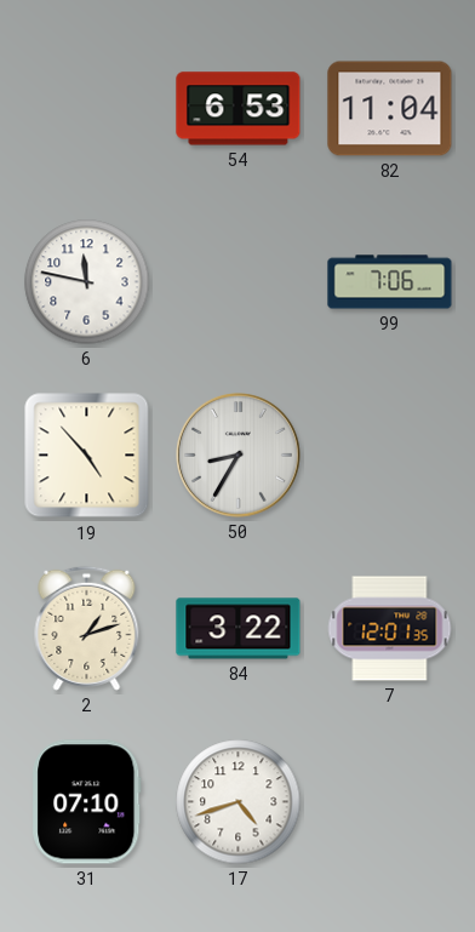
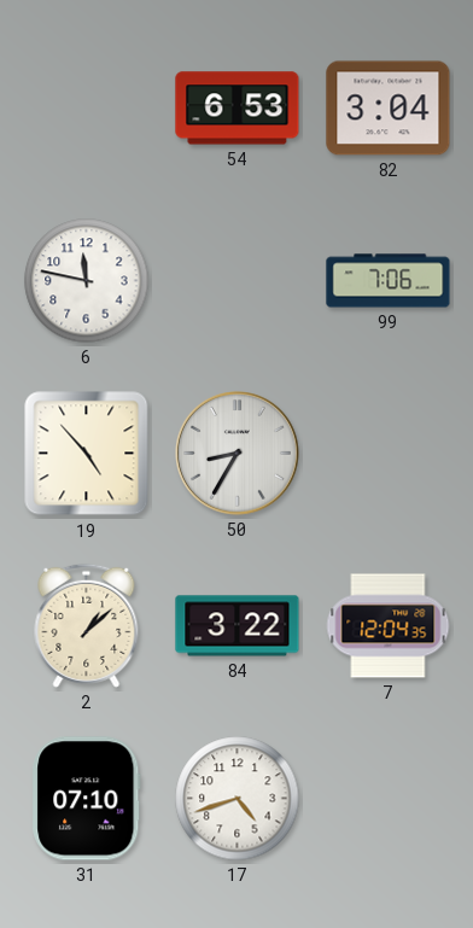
82: 11:04 -> 3:04
2: 1:12 -> 1:08
7: 12:01 -> 12:04
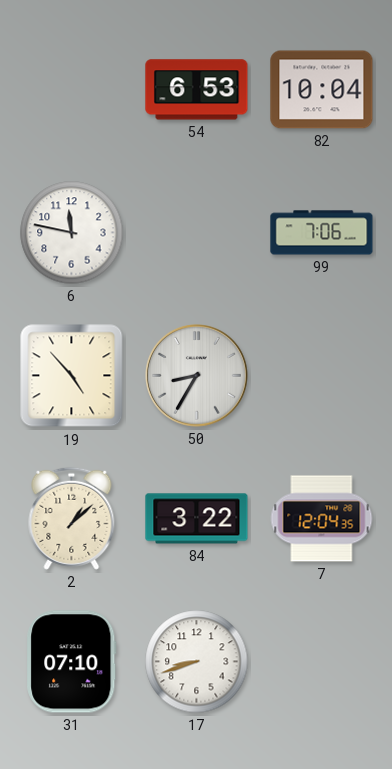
82: 3:04 -> 10:04
17: 4:42 -> 8:42
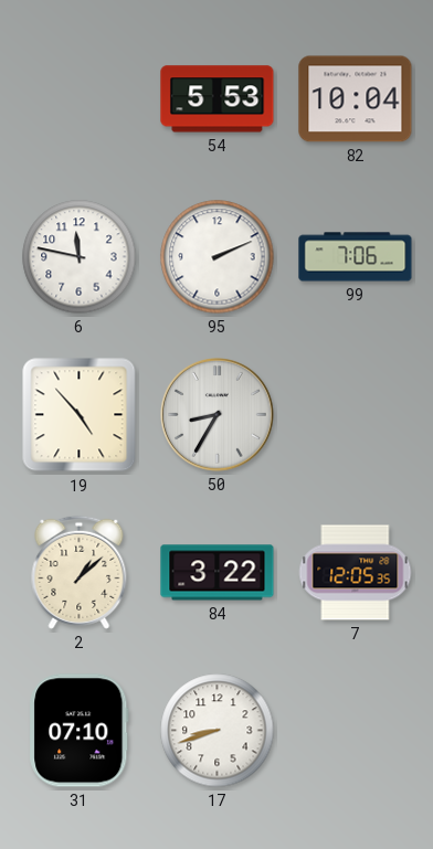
54: 6:53 -> 5:53
95: none -> 2:11
7: 12:04 -> 12:05
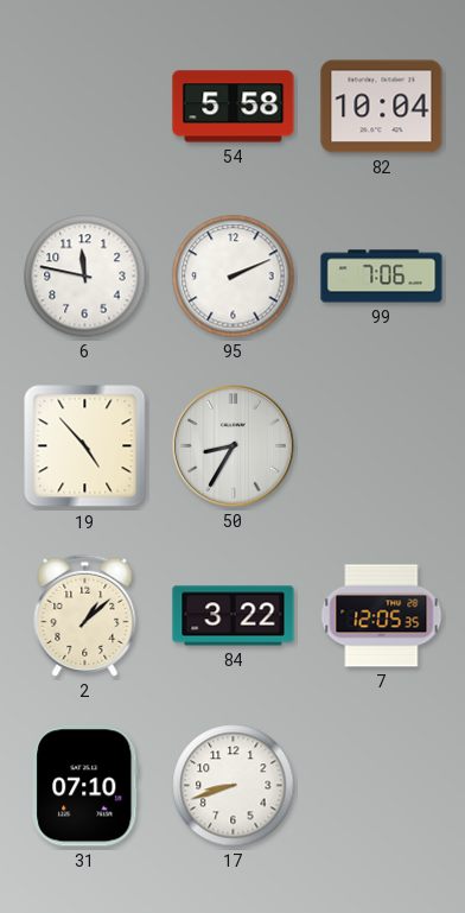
54: 5:53 -> 5:58
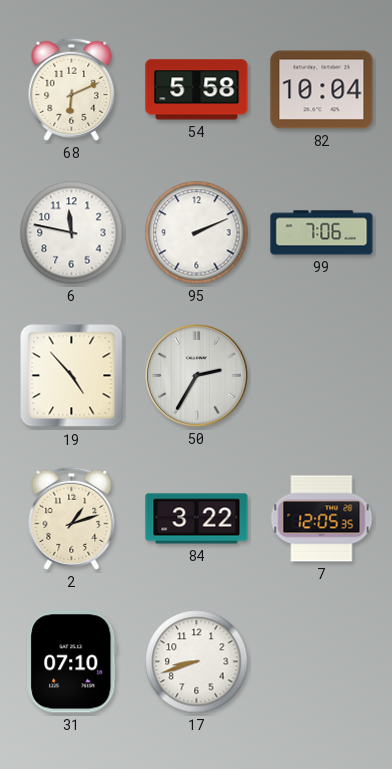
68: none -> 6:11
50: 8:35 -> 2:35
2: 1:08 -> 1:12
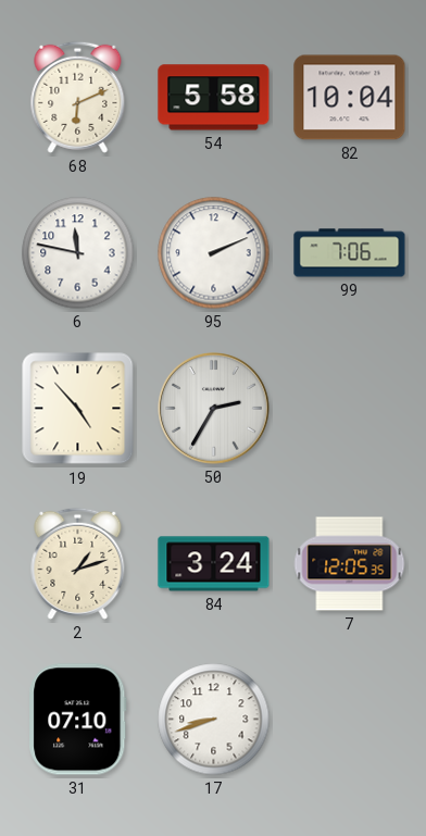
84: 3:22 -> 3:24
